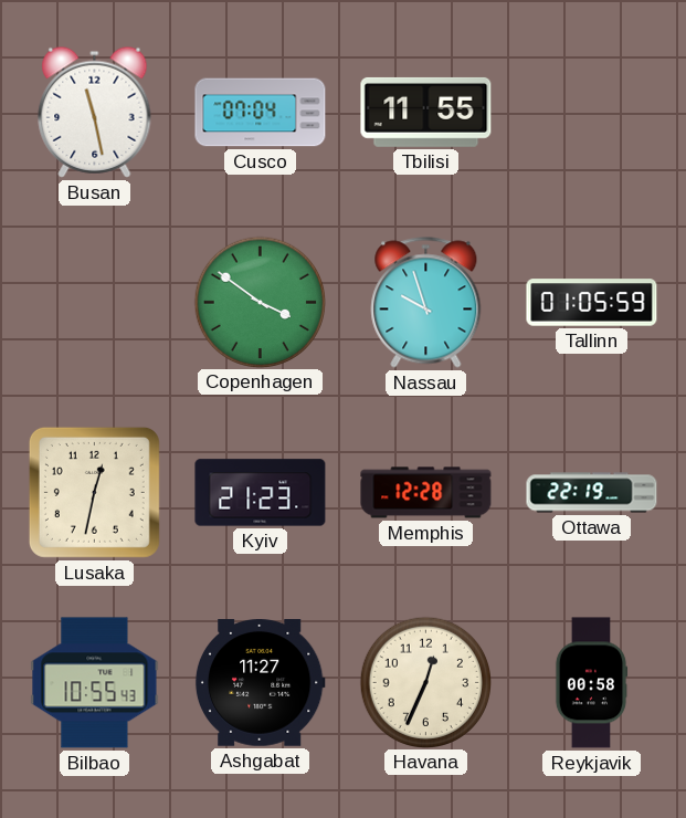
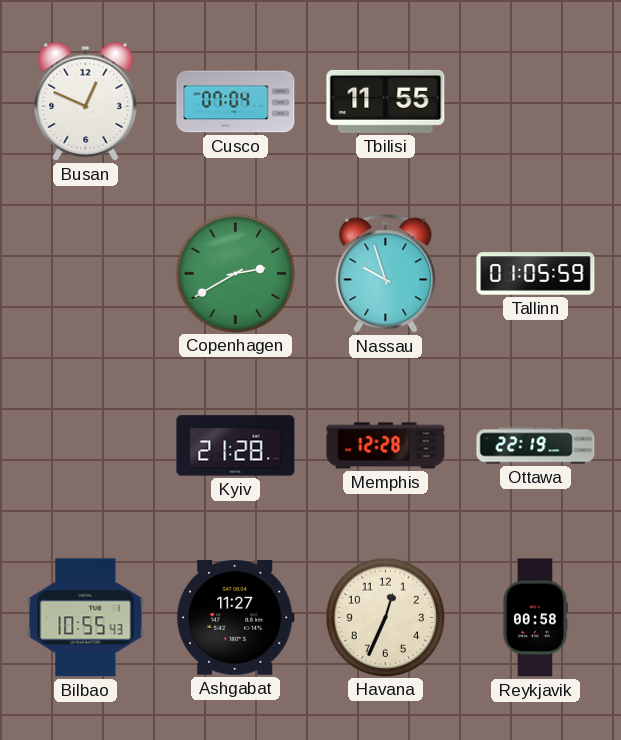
Busan: 11:28 -> 12:49
Copenhagen: 3:51 -> 2:40
Lusaka: 12:32 -> none
Kyiv: 21:23 -> 21:28
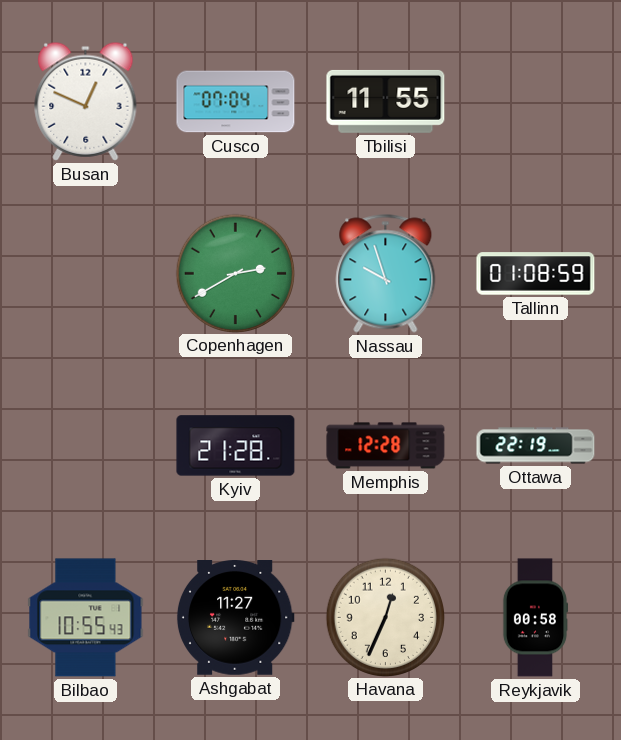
Tallinn: 01:05 -> 01:08
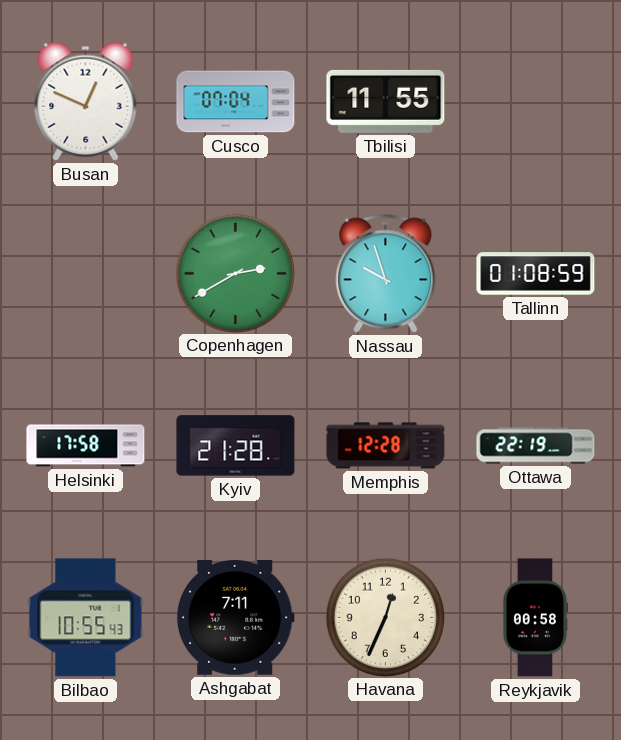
Helsinki: none -> 17:58
Ashgabat: 11:27 -> 7:11
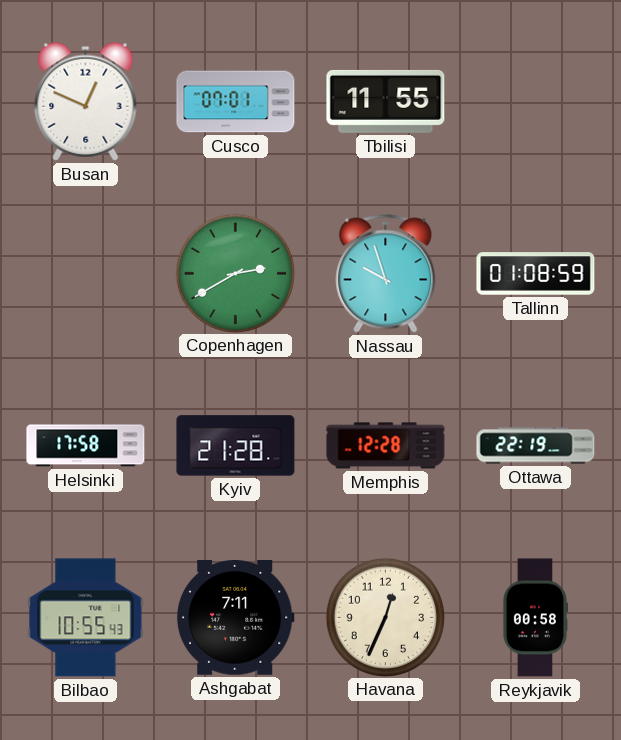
Cusco: 07:04 -> 07:01
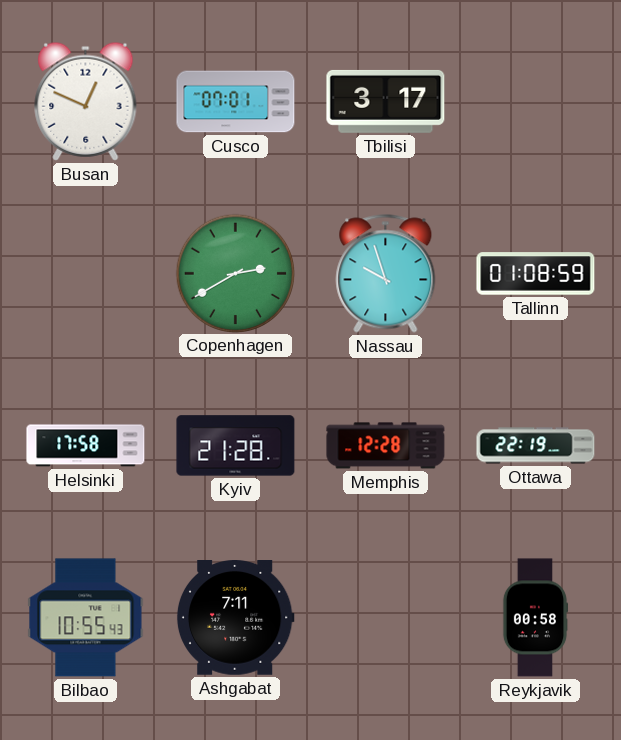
Tbilisi: 11:55 -> 3:17
Havana: 12:34 -> none
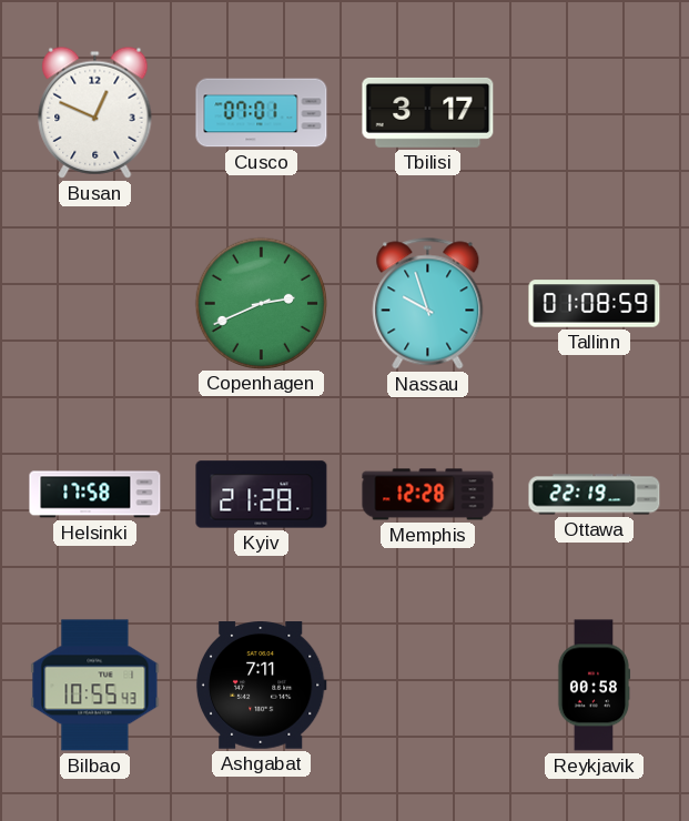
Copenhagen: 2:40 -> 2:41
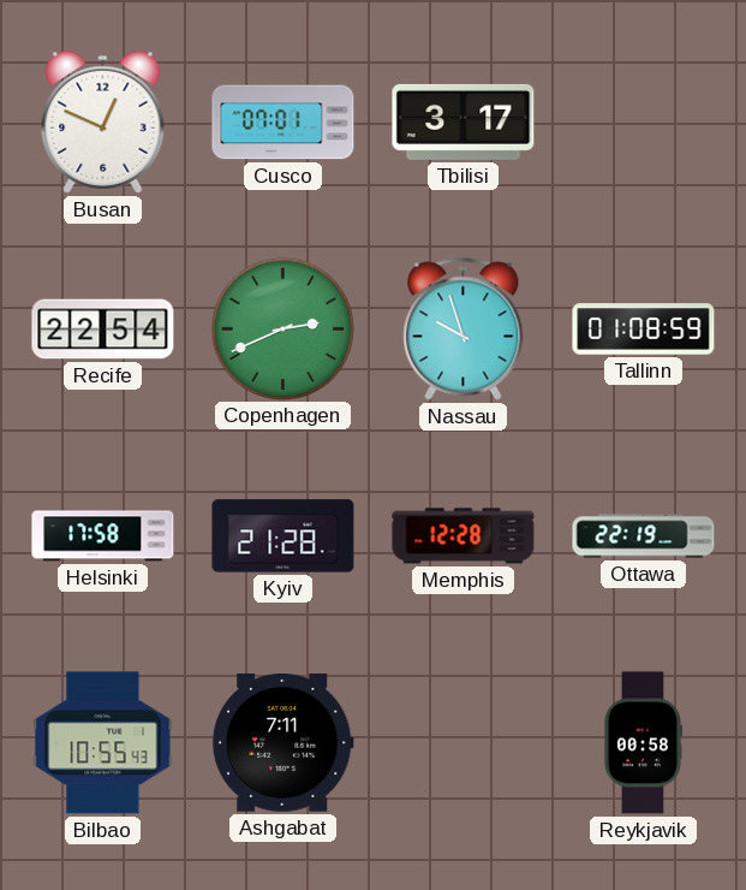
Recife: none -> 22:54
